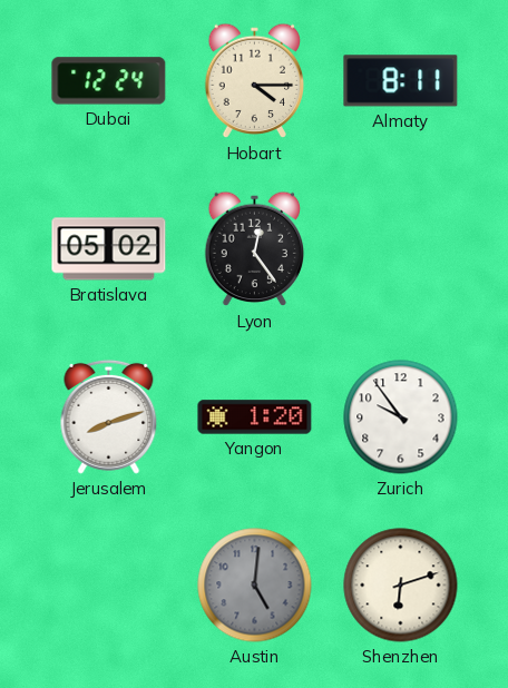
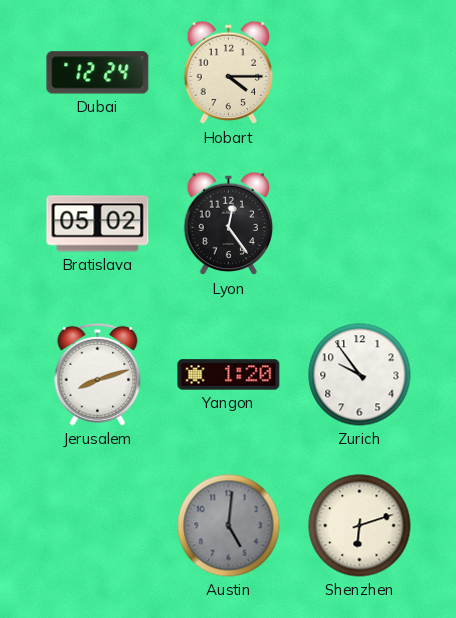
Almaty: 8:11 -> none
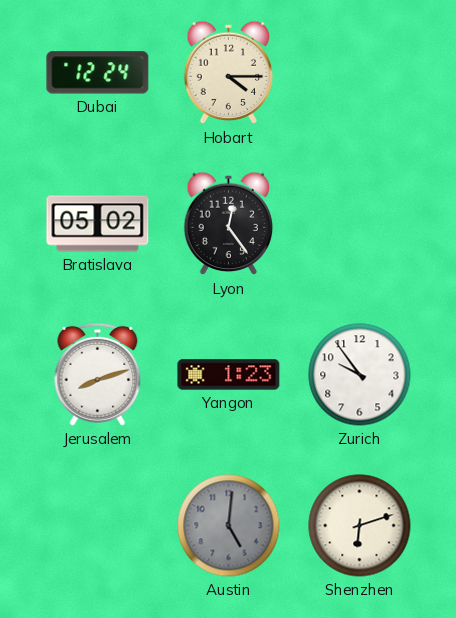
Yangon: 1:20 -> 1:23
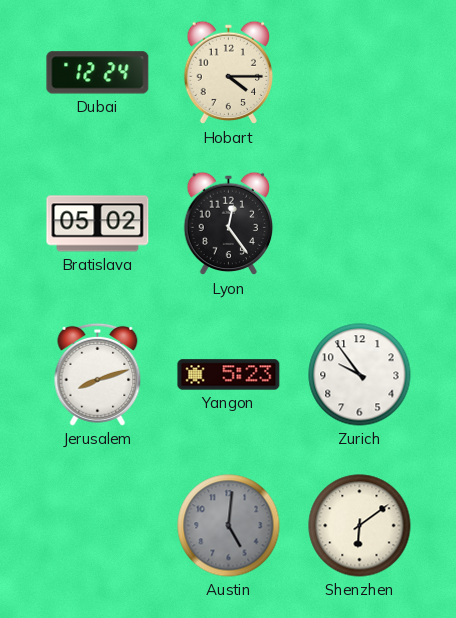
Yangon: 1:23 -> 5:23
Shenzhen: 6:12 -> 6:09
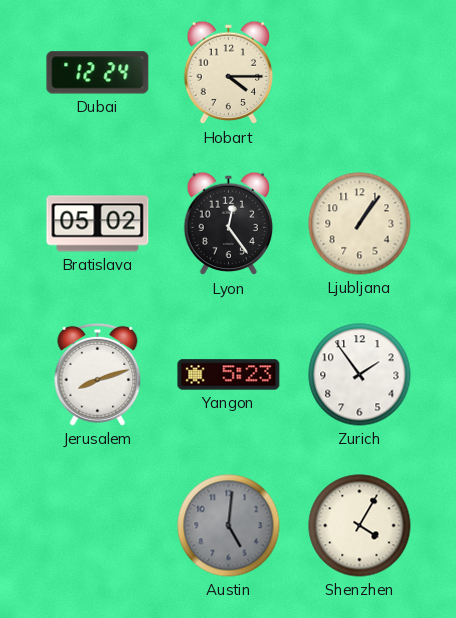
Ljubljana: none -> 1:06
Zurich: 9:54 -> 1:54
Shenzhen: 6:09 -> 4:05
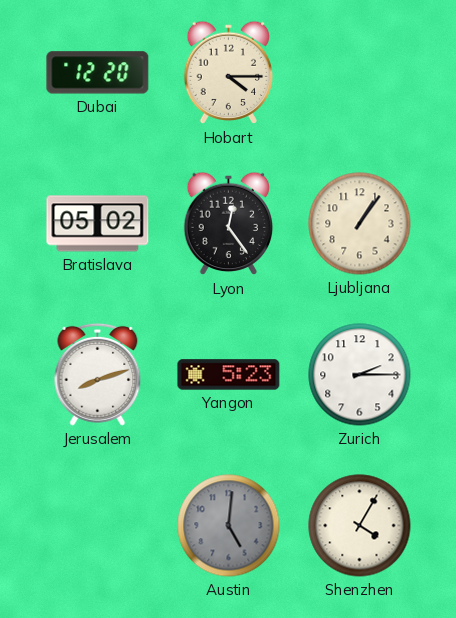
Dubai: 12:24 -> 12:20
Zurich: 1:54 -> 2:15
